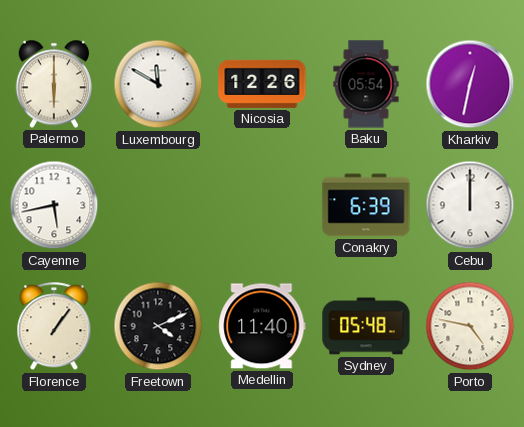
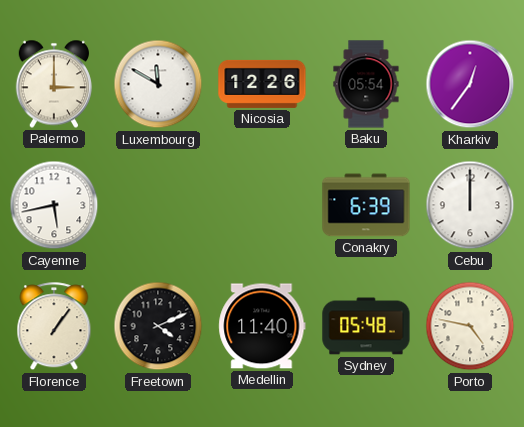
Palermo: 6:00 -> 3:00
Kharkiv: 12:32 -> 12:36
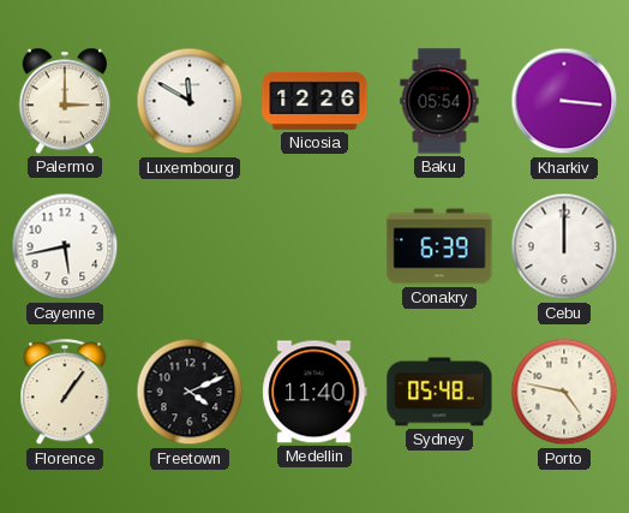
Kharkiv: 12:36 -> 3:16
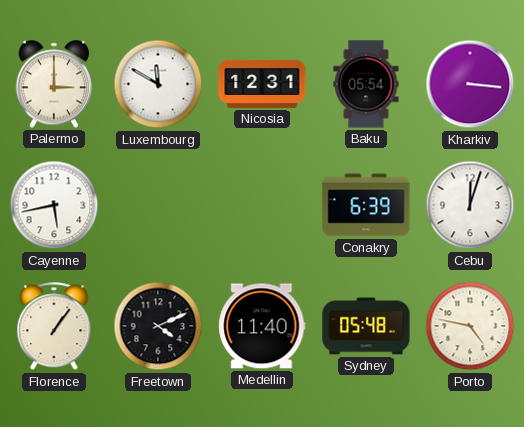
Nicosia: 12:26 -> 12:31
Cebu: 12:00 -> 12:03
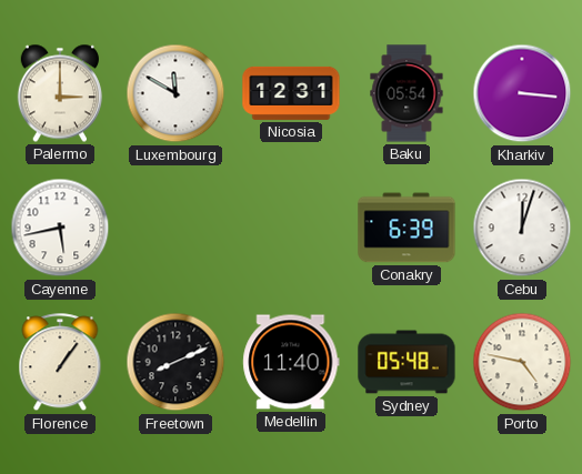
Freetown: 4:11 -> 8:11
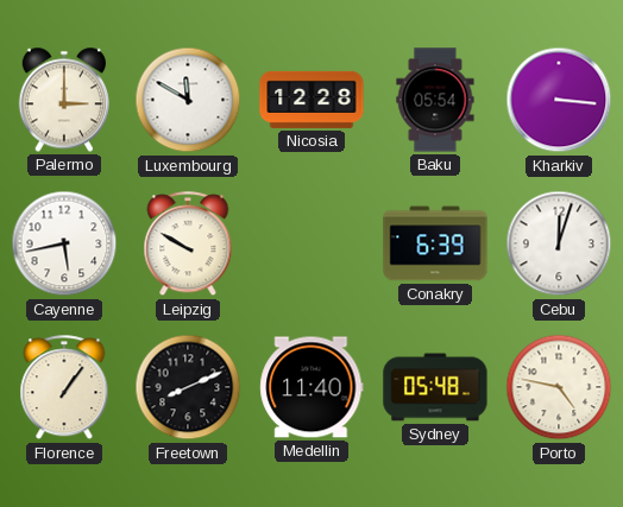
Nicosia: 12:31 -> 12:28
Leipzig: none -> 9:50
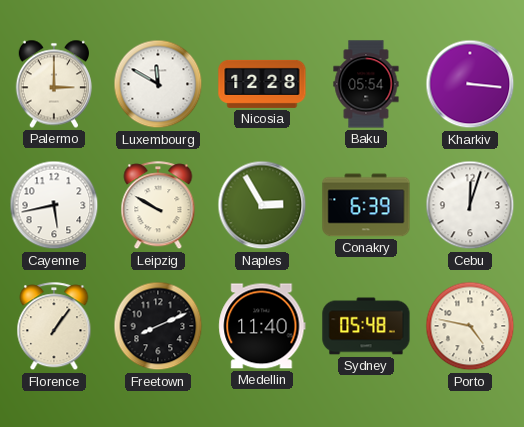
Naples: none -> 2:55
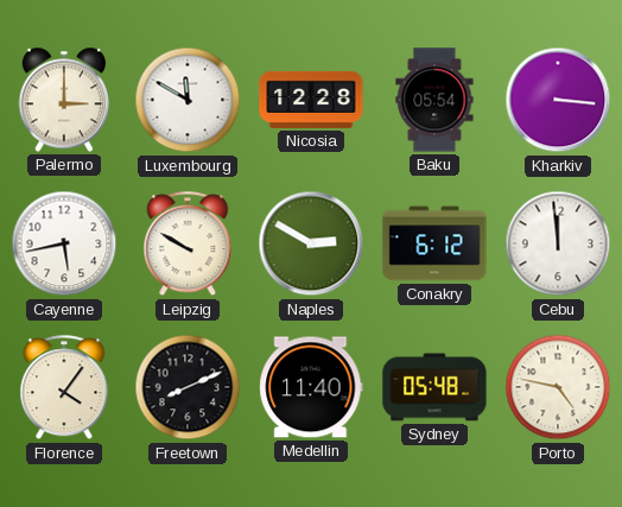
Naples: 2:55 -> 2:50
Conakry: 6:39 -> 6:12
Cebu: 12:03 -> 11:59
Florence: 1:06 -> 4:06
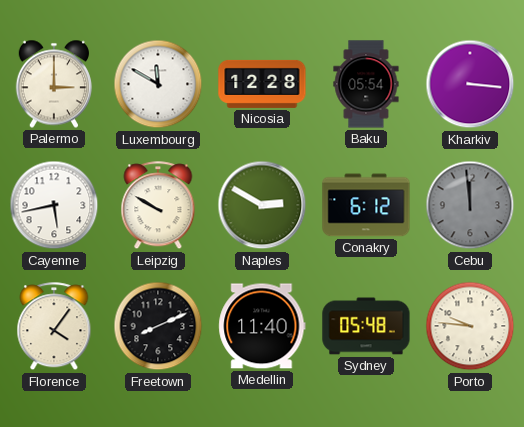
Cebu dial: white -> grey
Porto: 4:47 -> 9:46
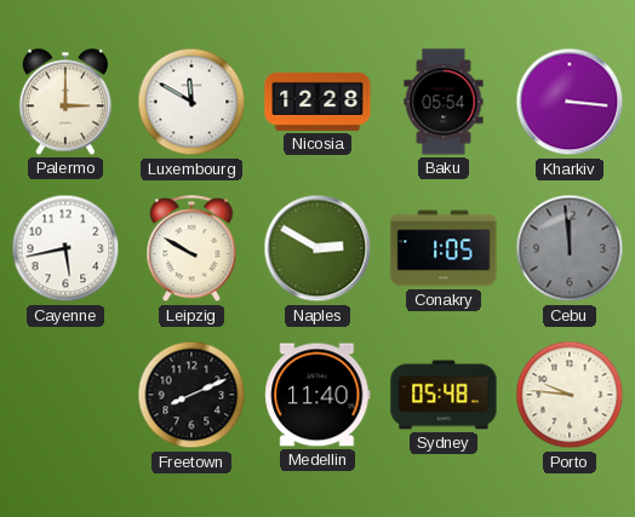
Conakry: 6:12 -> 1:05
Florence: 4:06 -> none
